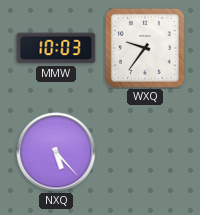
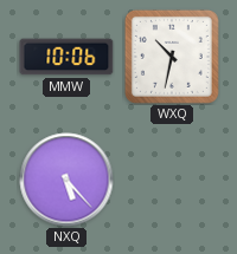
MMW: 10:03 -> 10:06
WXQ: 9:36 -> 10:32
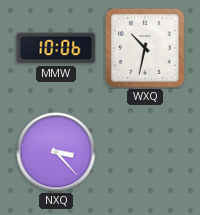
NXQ: 5:23 -> 3:23
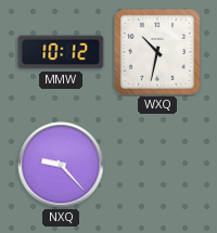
MMW: 10:06 -> 10:12
NXQ: 3:23 -> 9:23
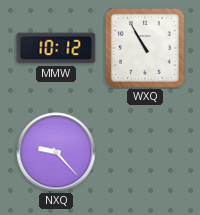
WXQ: 10:32 -> 10:55
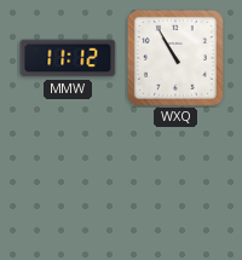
MMW: 10:12 -> 11:12
NXQ: 9:23 -> none
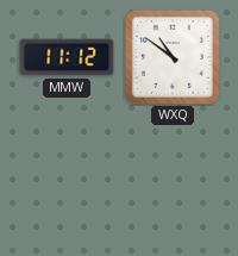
WXQ: 10:55 -> 10:51
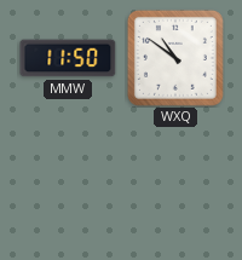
MMW: 11:12 -> 11:50
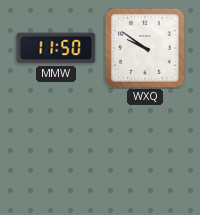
WXQ: 10:51 -> 9:51
